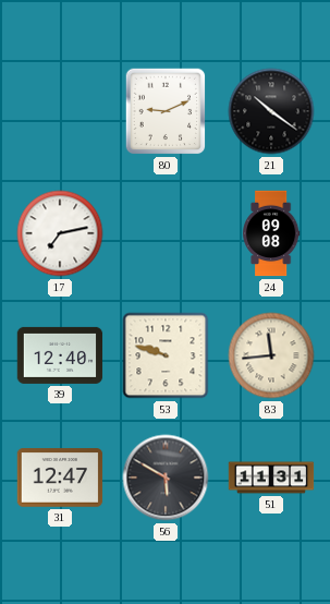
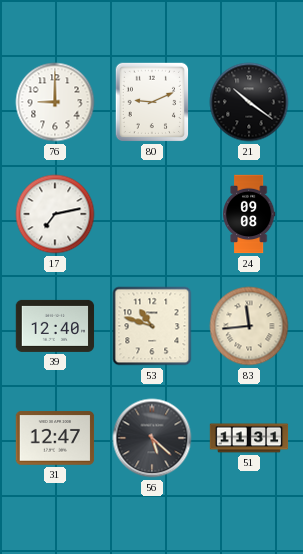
76: none -> 9:00
53: 9:48 -> 10:48
56: 5:50 -> 5:22
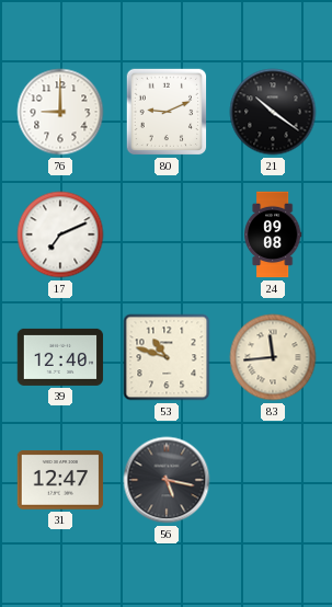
17: 7:13 -> 7:11
56: 5:22 -> 5:17
51: 11:31 -> none
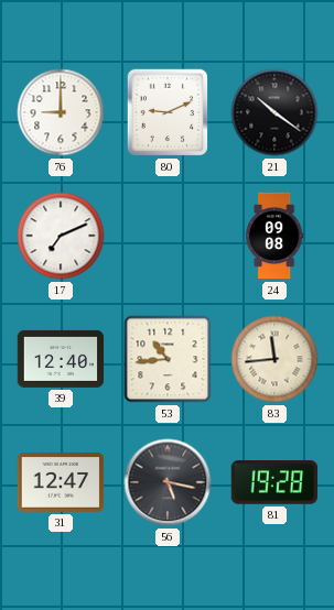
53: 10:48 -> 10:44
81: none -> 19:28
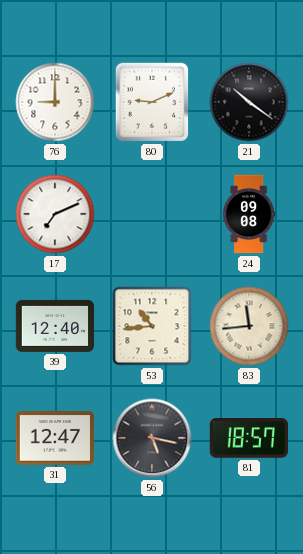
81: 19:28 -> 18:57
